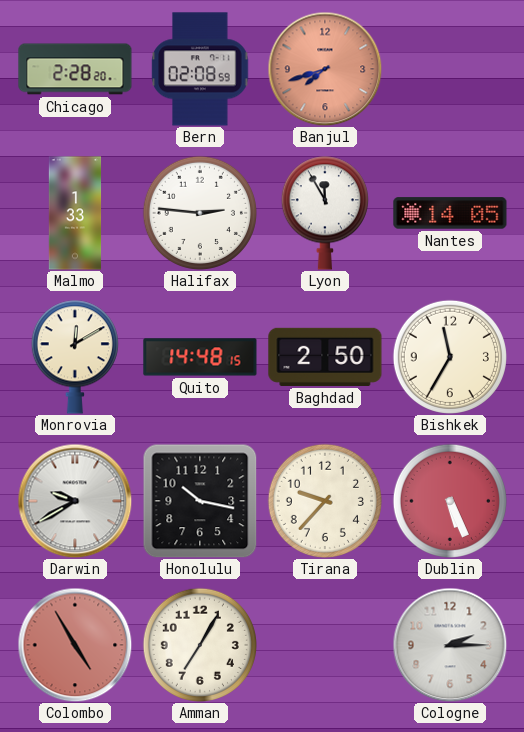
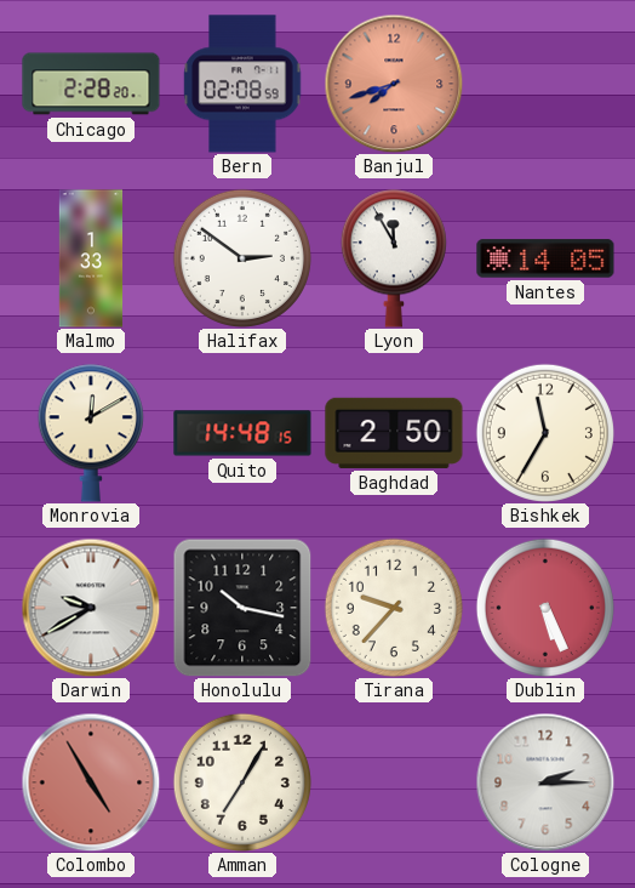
Halifax: 2:46 -> 2:51
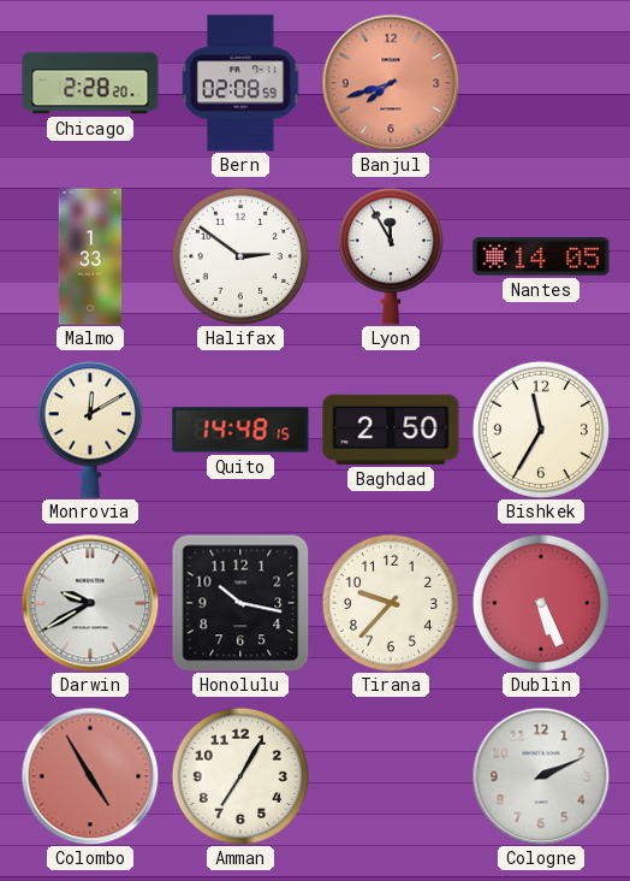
Cologne: 2:15 -> 2:11
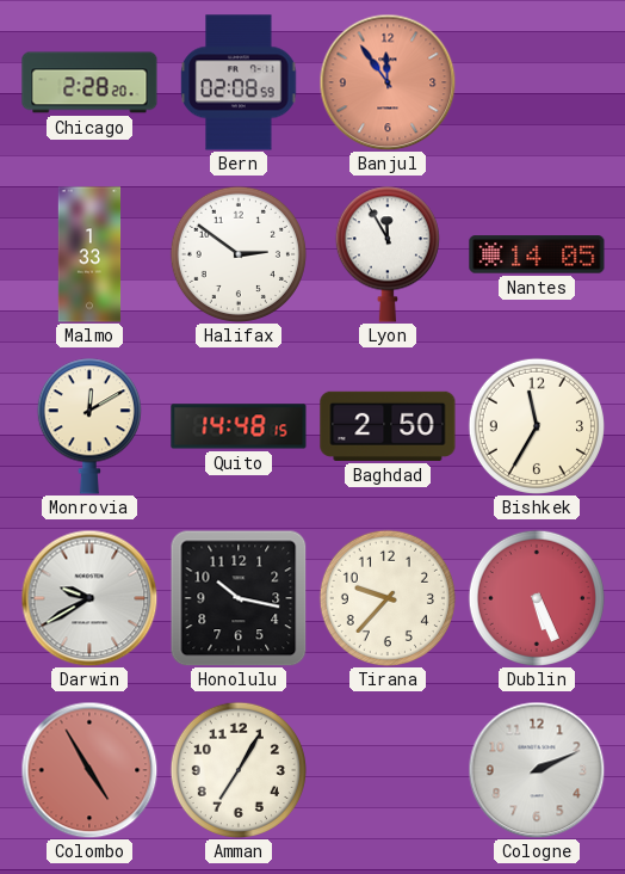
Banjul: 7:42 -> 11:54
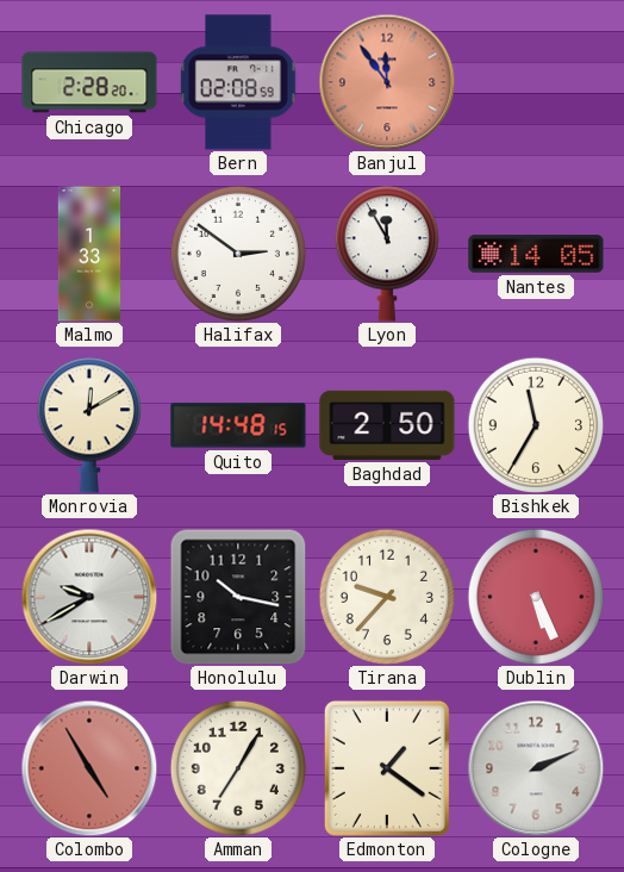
Edmonton: none -> 1:21
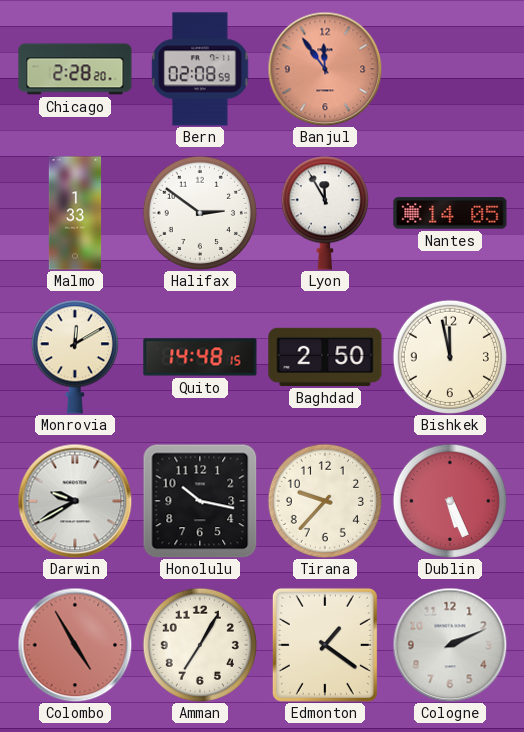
Bishkek: 11:35 -> 11:58
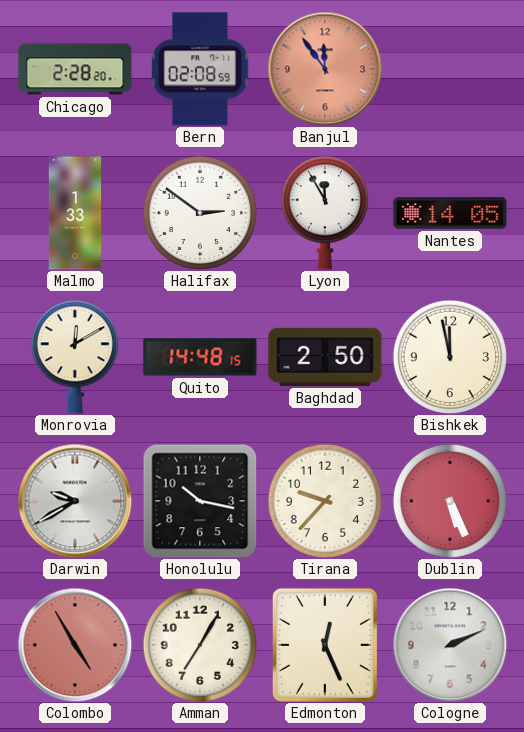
Edmonton: 1:21 -> 12:26
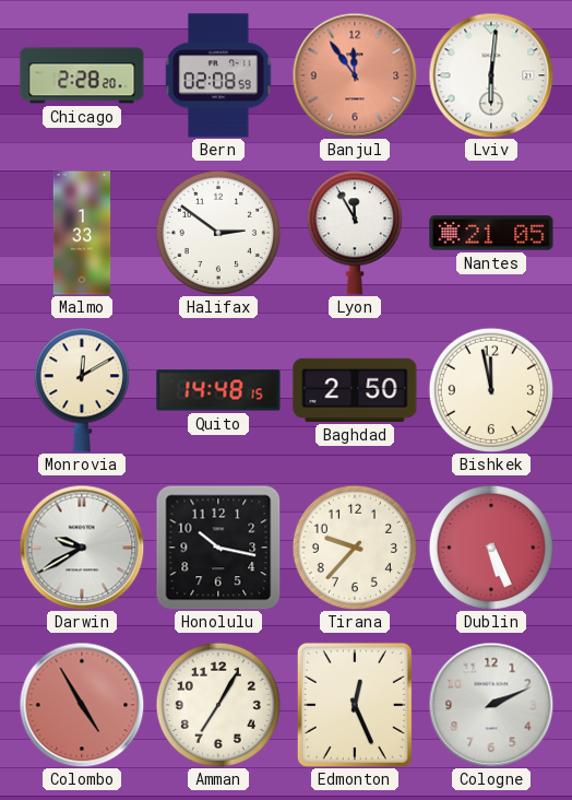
Lviv: none -> 6:01
Nantes: 14:05 -> 21:05
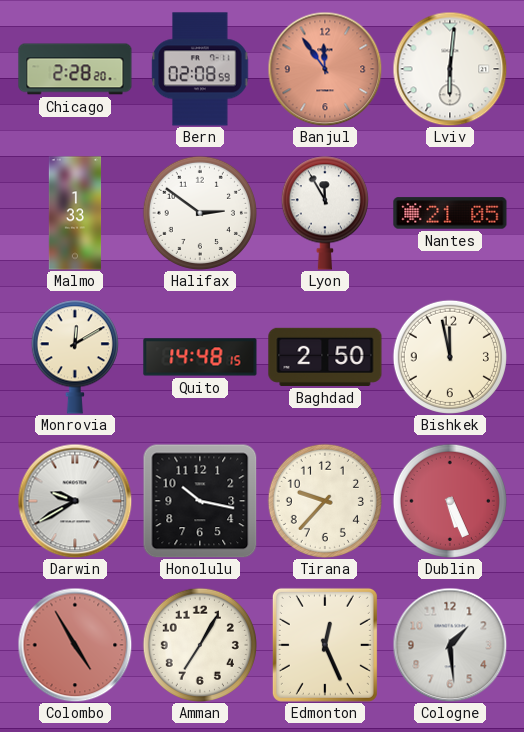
Cologne: 2:11 -> 1:29
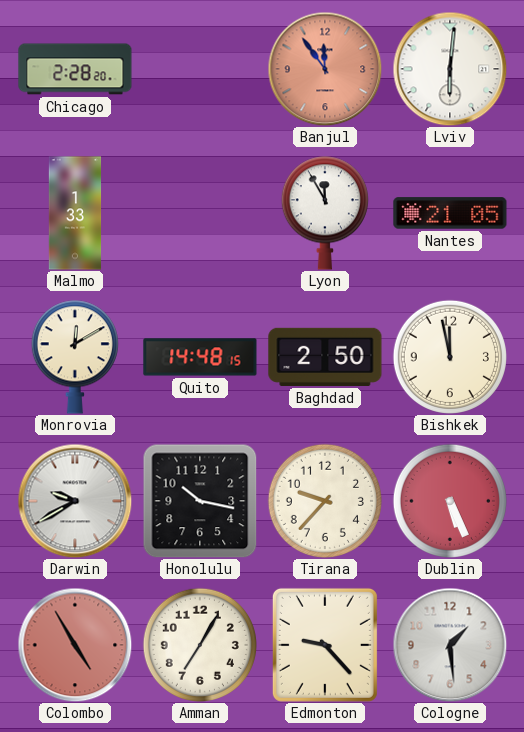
Bern: 02:08 -> none
Halifax: 2:51 -> none
Edmonton: 12:26 -> 9:23
